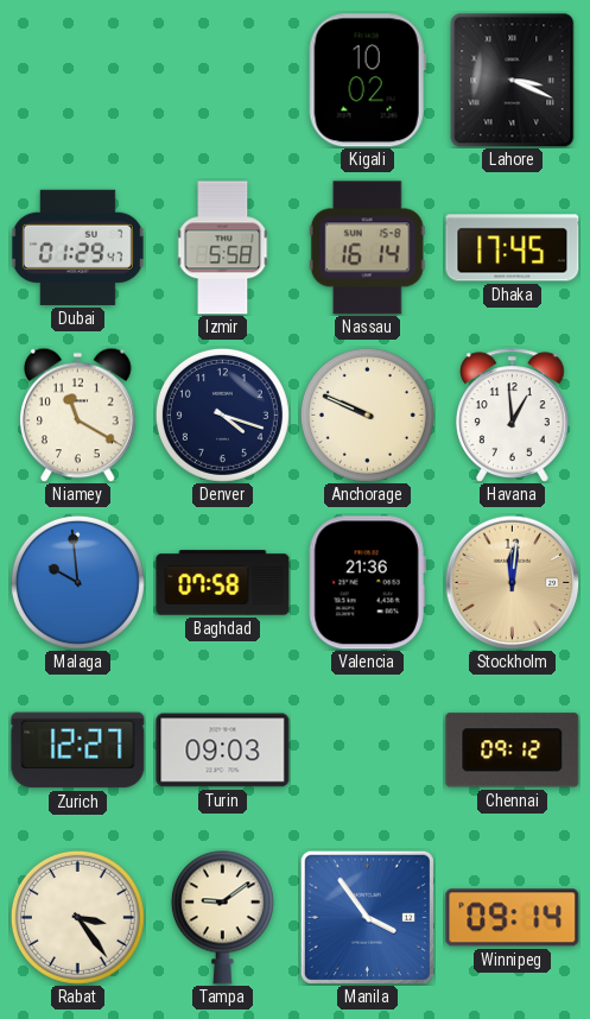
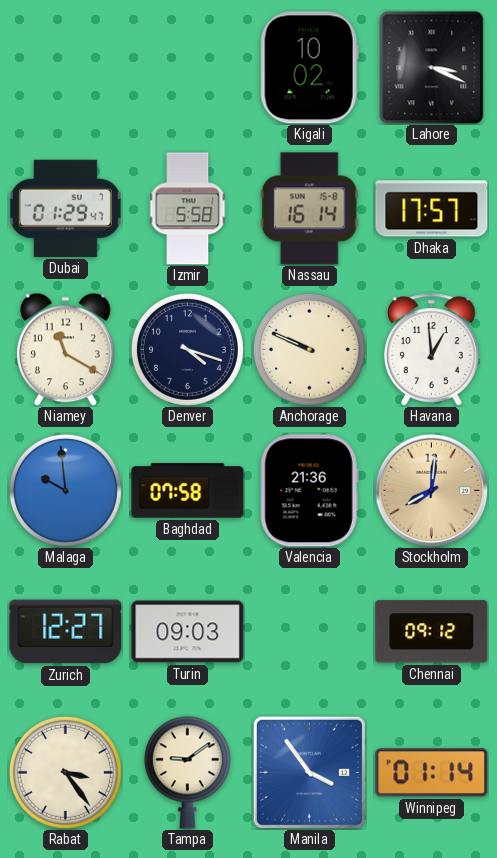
Dhaka: 17:45 -> 17:57
Stockholm: 12:01 -> 8:01
Winnipeg: 09:14 -> 01:14
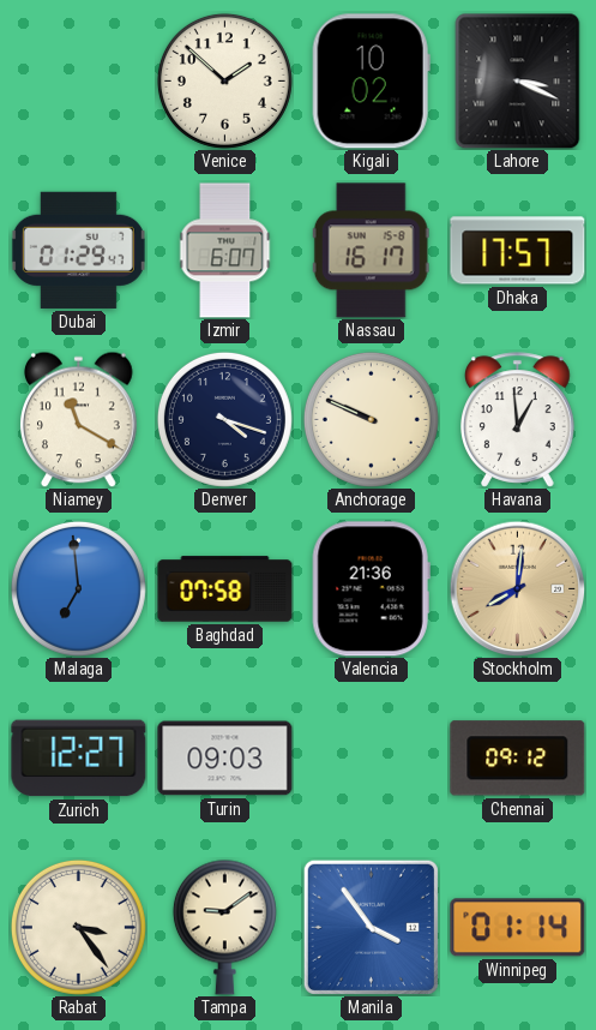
Venice: none -> 1:52
Izmir: 5:58 -> 6:07
Nassau: 16:14 -> 16:17
Malaga: 9:59 -> 6:59
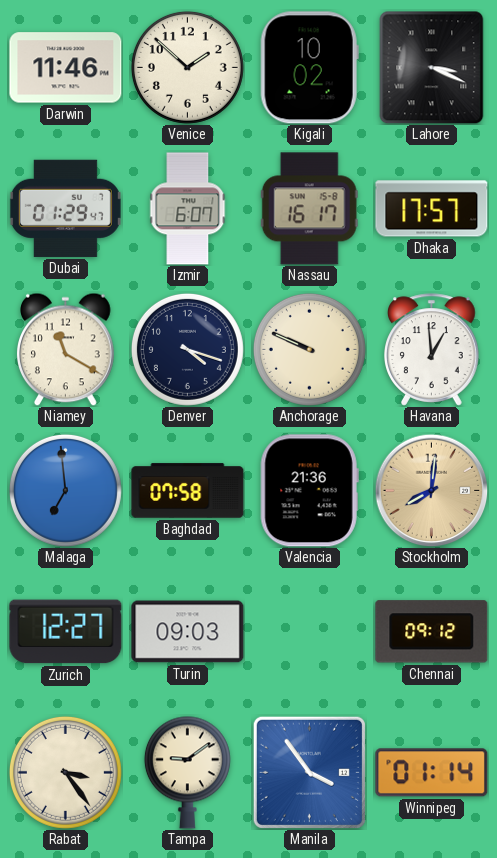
Darwin: none -> 11:46
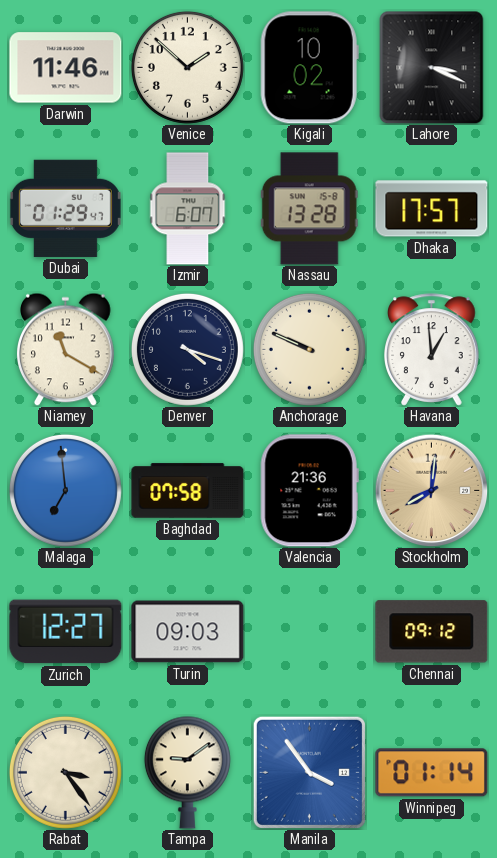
Nassau: 16:17 -> 13:28
